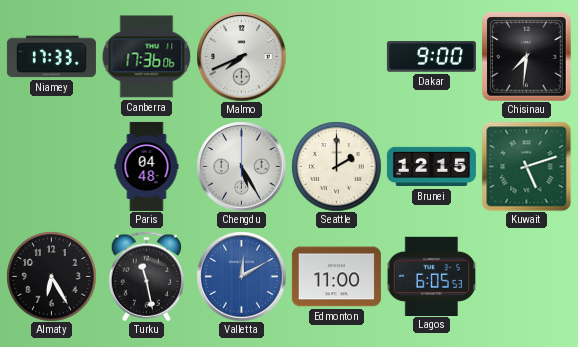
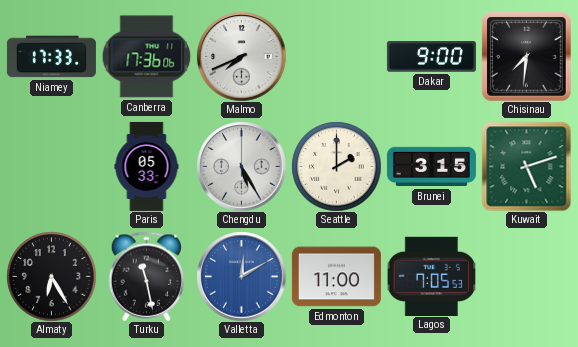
Paris: 04:48 -> 05:33
Brunei: 12:15 -> 3:15
Lagos: 6:05 -> 7:05
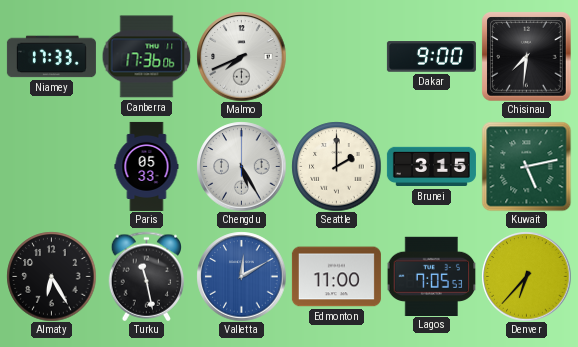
Kuwait: 5:12 -> 5:13
Denver: none -> 6:37
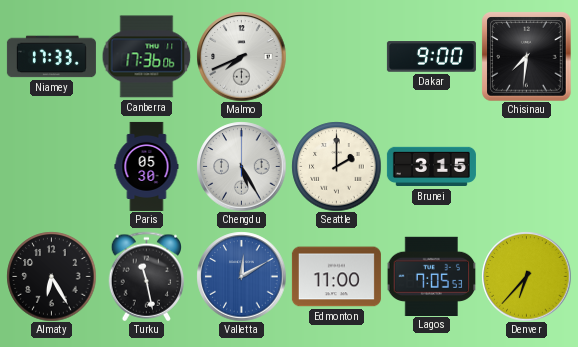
Paris: 05:33 -> 05:30
Kuwait: 5:13 -> none
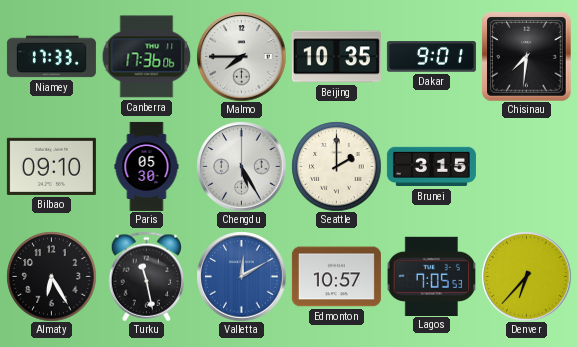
Malmo: 7:41 -> 7:45
Beijing: none -> 10:35
Dakar: 9:00 -> 9:01
Bilbao: none -> 09:10
Edmonton: 11:00 -> 10:57
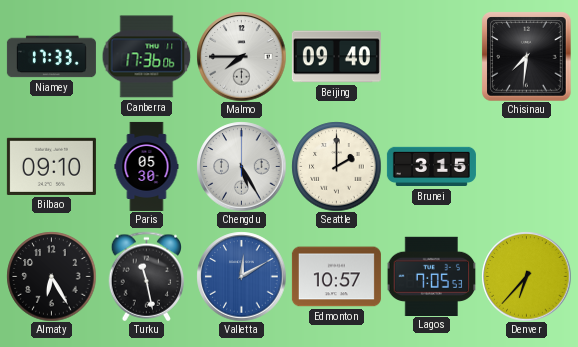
Beijing: 10:35 -> 09:40
Dakar: 9:01 -> none
